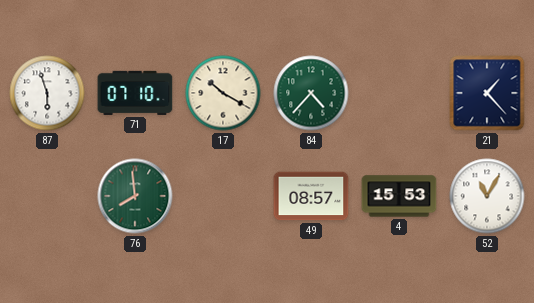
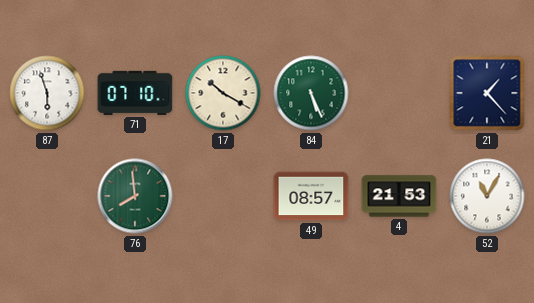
84: 4:37 -> 5:26
4: 15:53 -> 21:53
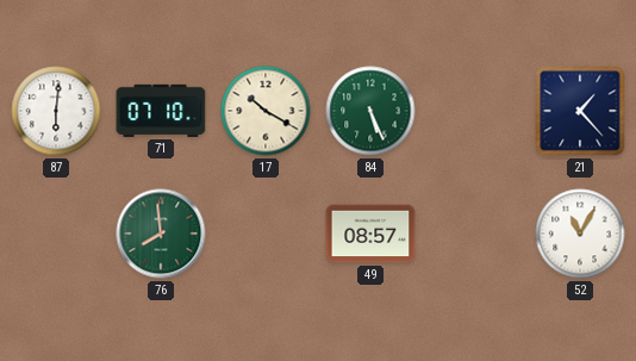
87: 5:57 -> 6:01
4: 21:53 -> none
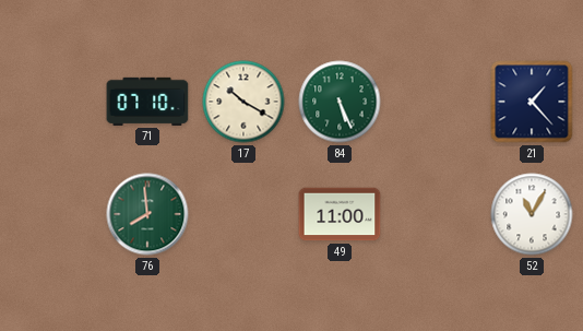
87: 6:01 -> none
49: 08:57 -> 11:00
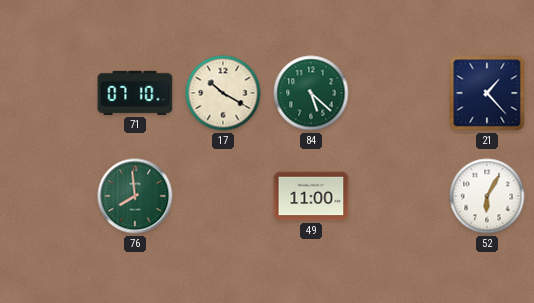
84: 5:26 -> 5:22
52: 11:05 -> 6:05
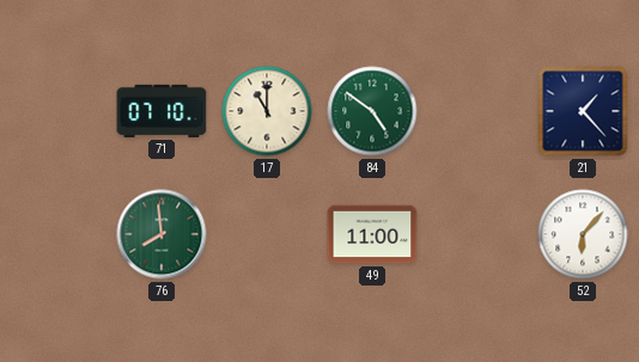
17: 10:20 -> 11:00
84: 5:22 -> 4:51
52: 6:05 -> 6:07
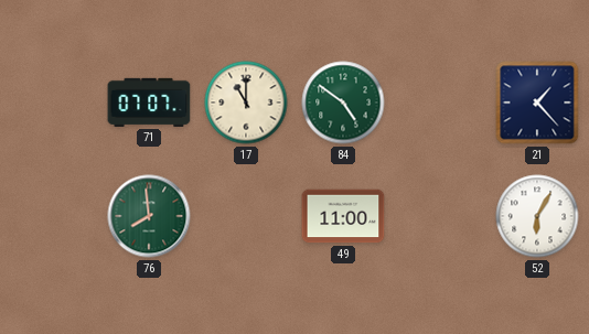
71: 07:10 -> 07:07
52: 6:07 -> 6:05
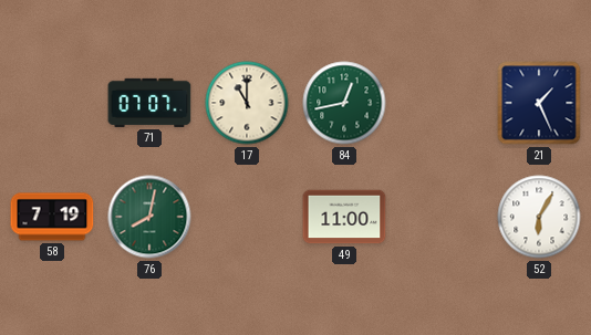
84: 4:51 -> 12:43
21: 1:23 -> 1:26
58: none -> 7:19
76: 7:59 -> 8:02
